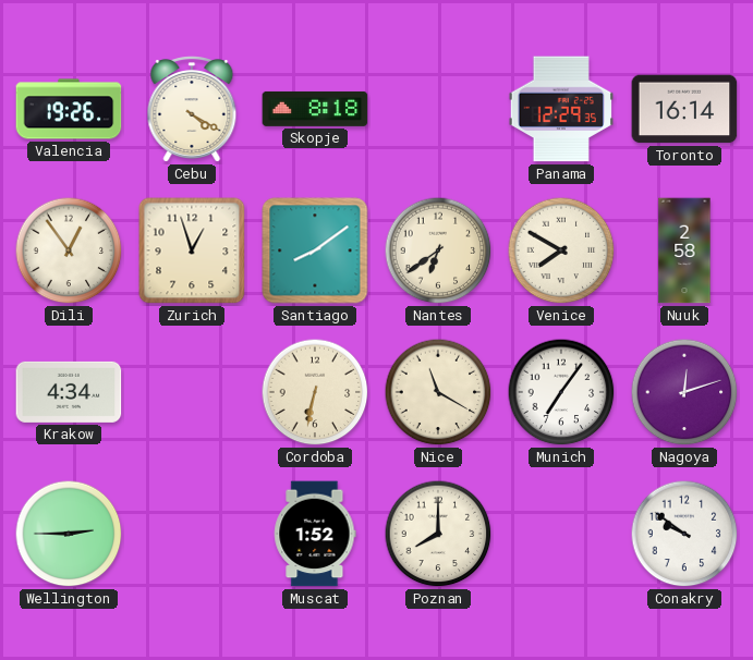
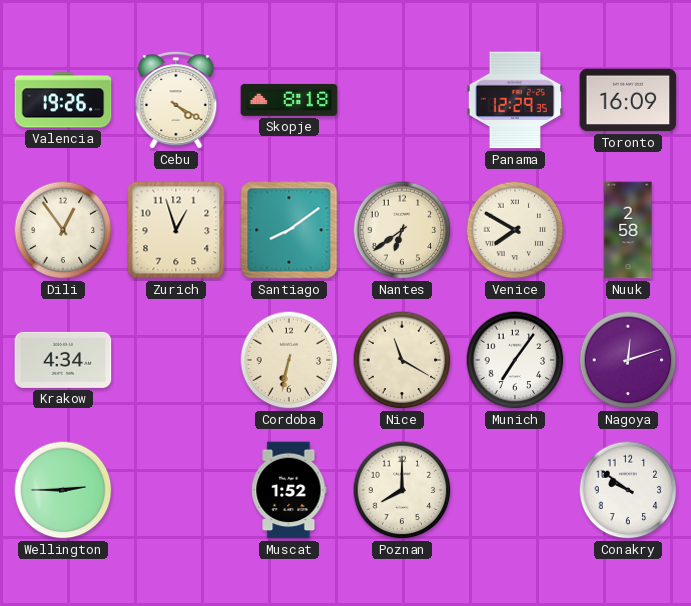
Toronto: 16:14 -> 16:09
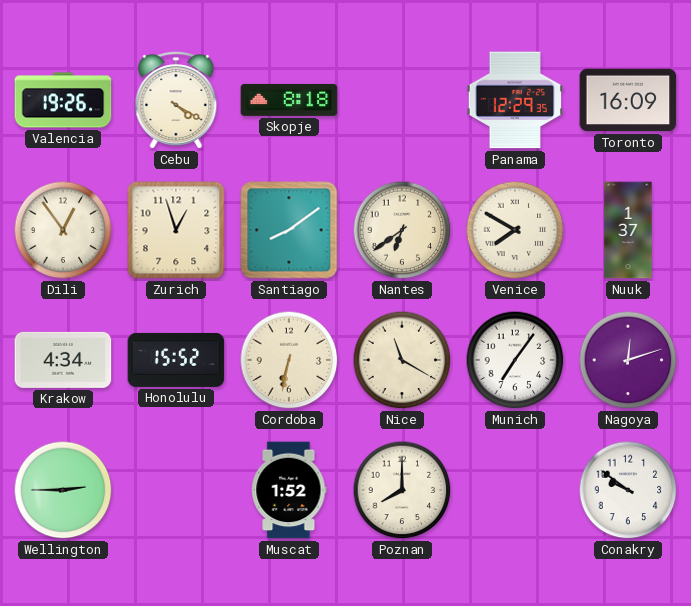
Nuuk: 2:58 -> 1:37
Honolulu: none -> 15:52
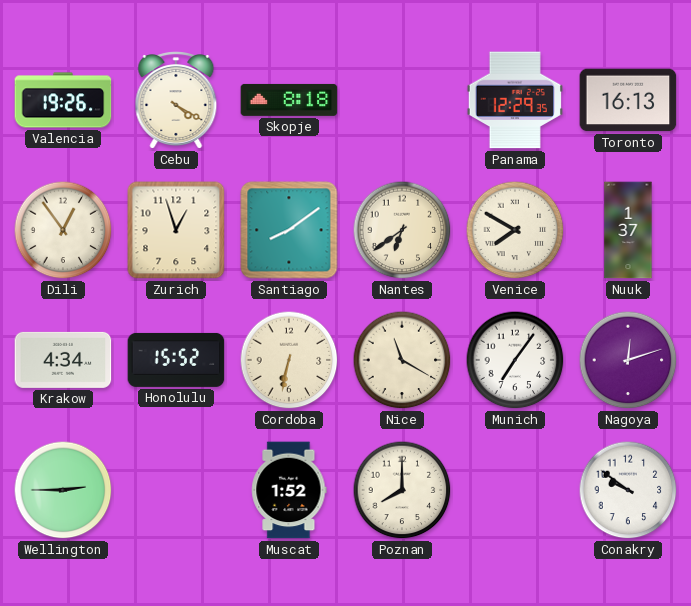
Toronto: 16:09 -> 16:13
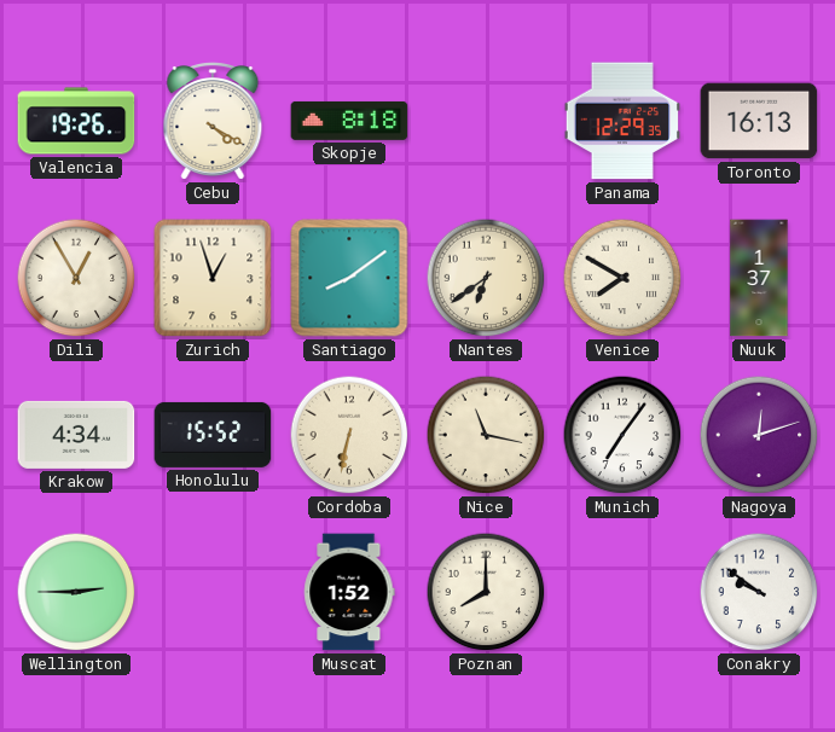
Dili: 12:54 -> 12:55
Nice: 11:20 -> 11:17
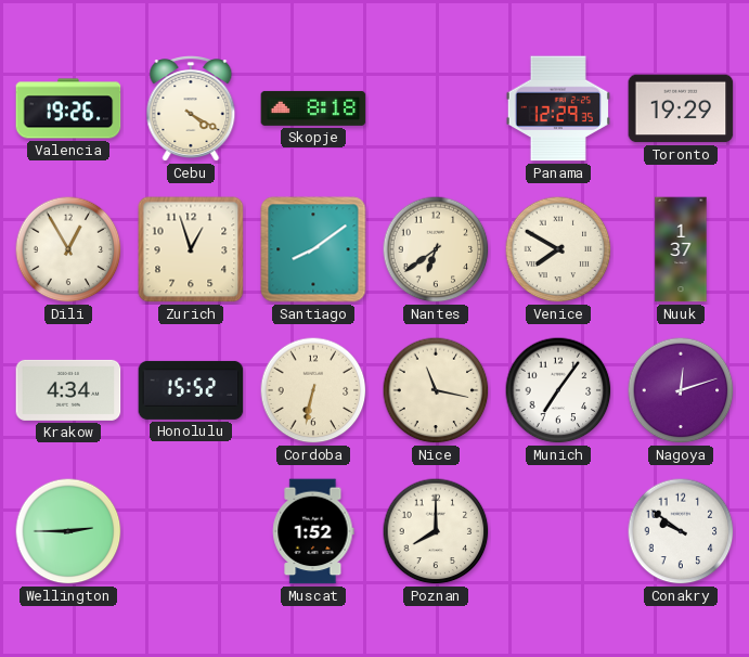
Toronto: 16:13 -> 19:29
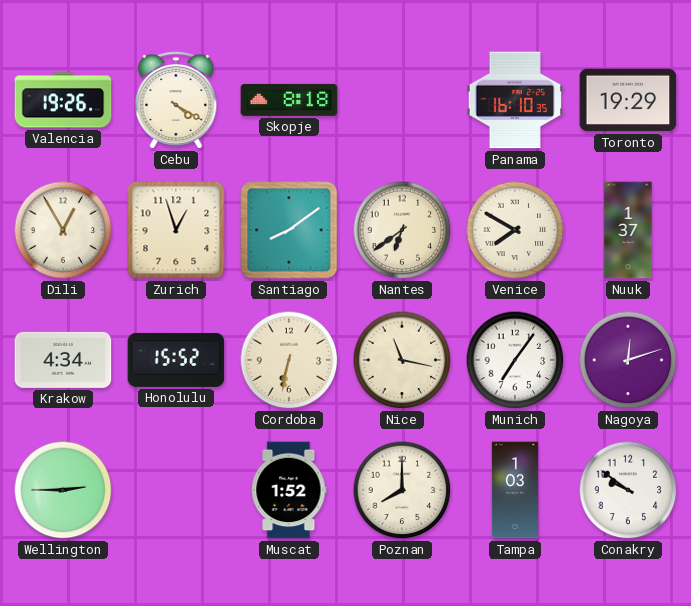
Panama: 12:29 -> 16:10
Tampa: none -> 1:03
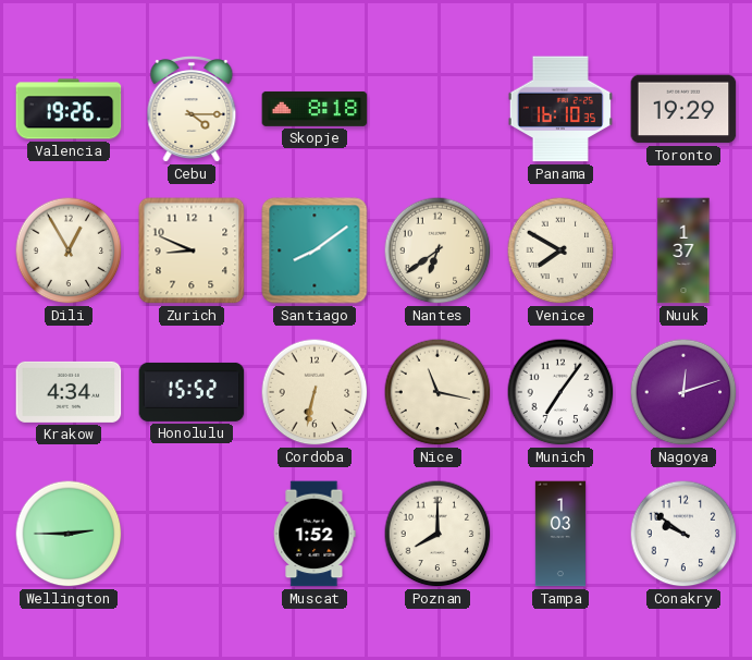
Cebu: 4:20 -> 4:15
Zurich: 12:57 -> 8:49
